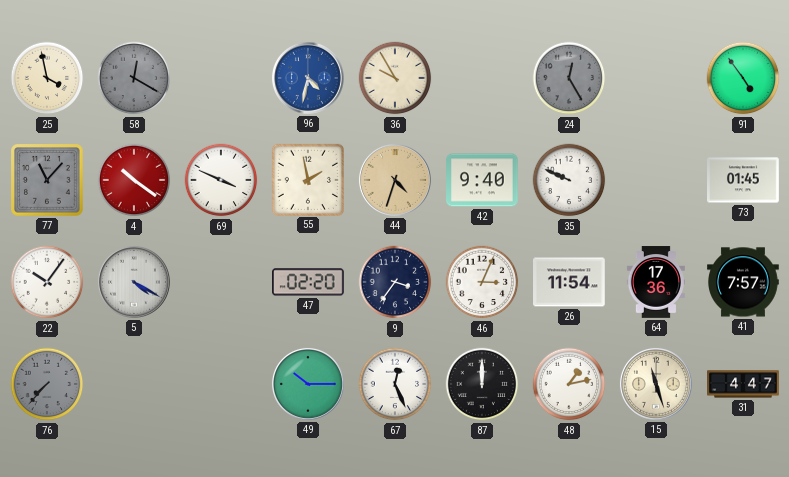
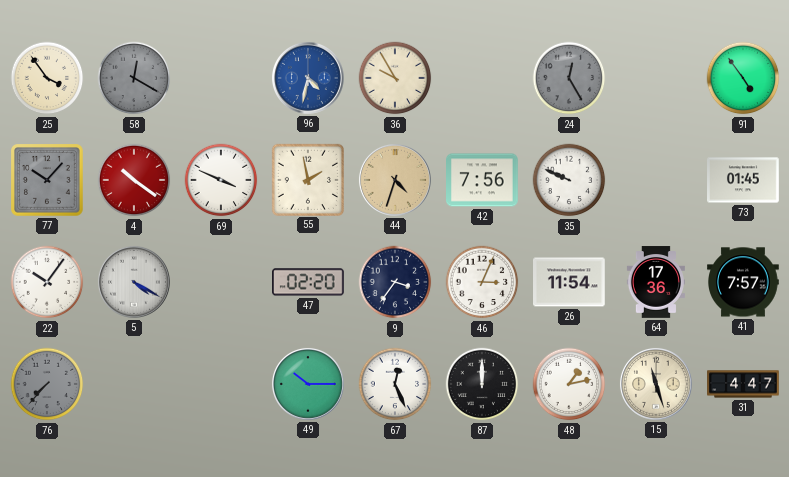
25: 3:58 -> 3:54
77: 11:07 -> 10:07
42: 9:40 -> 7:56
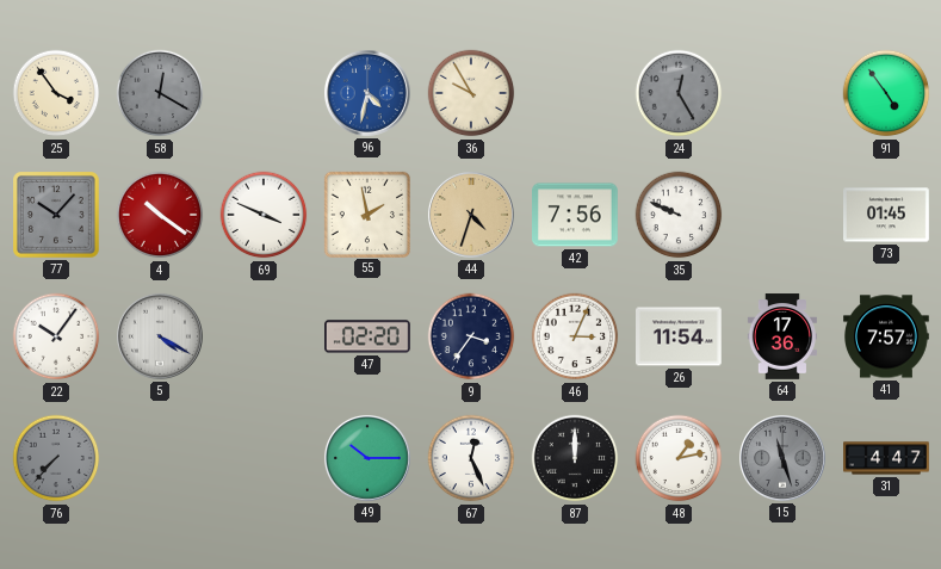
15 dial: cream -> grey
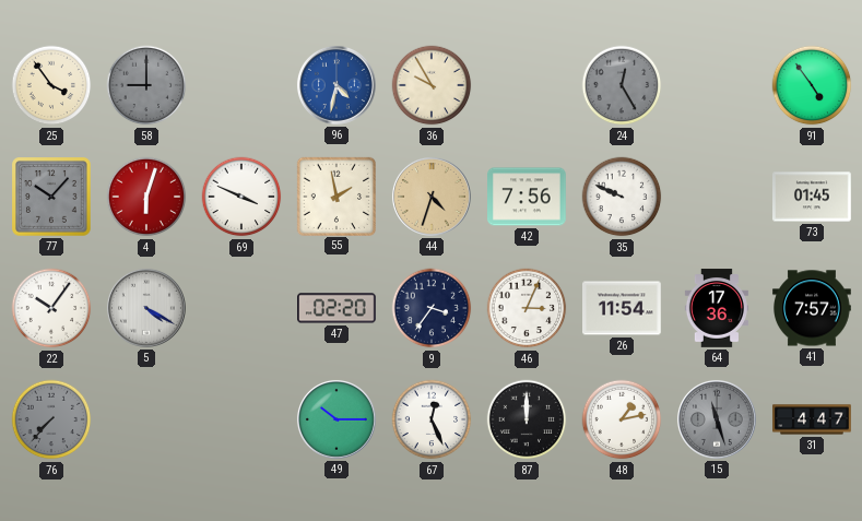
58: 12:20 -> 9:00
4: 10:21 -> 6:03
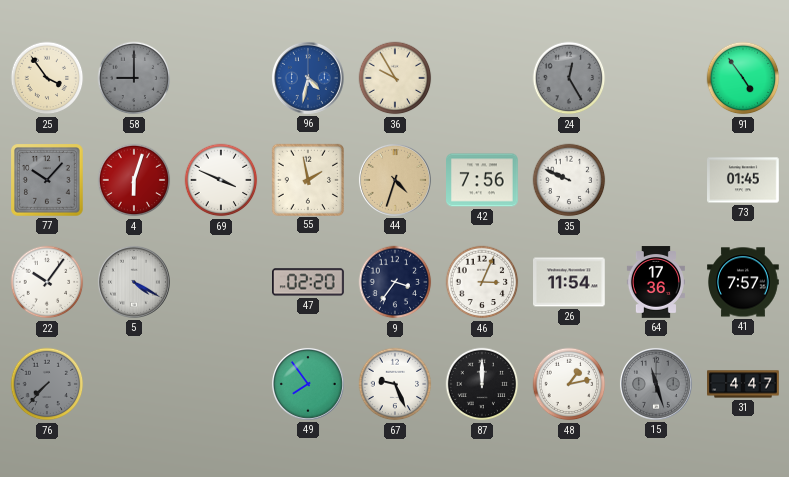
49: 10:15 -> 7:54
67: 12:26 -> 9:26
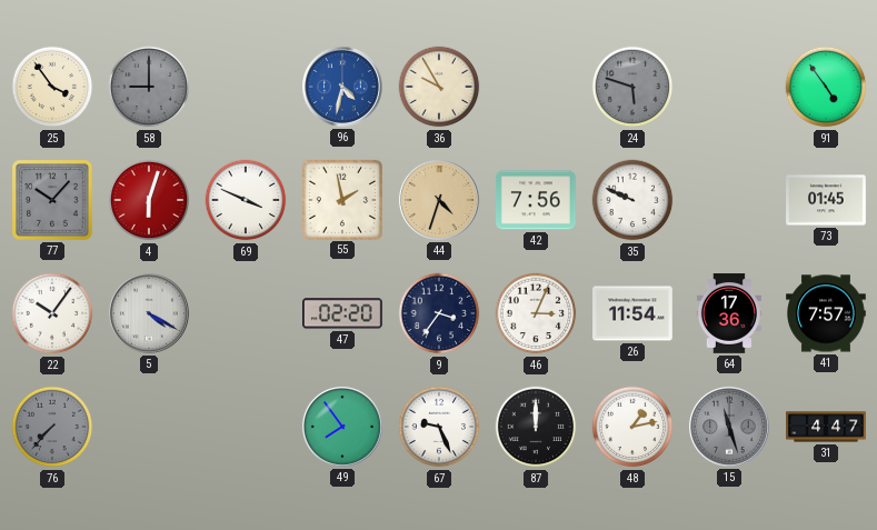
24: 12:25 -> 5:48
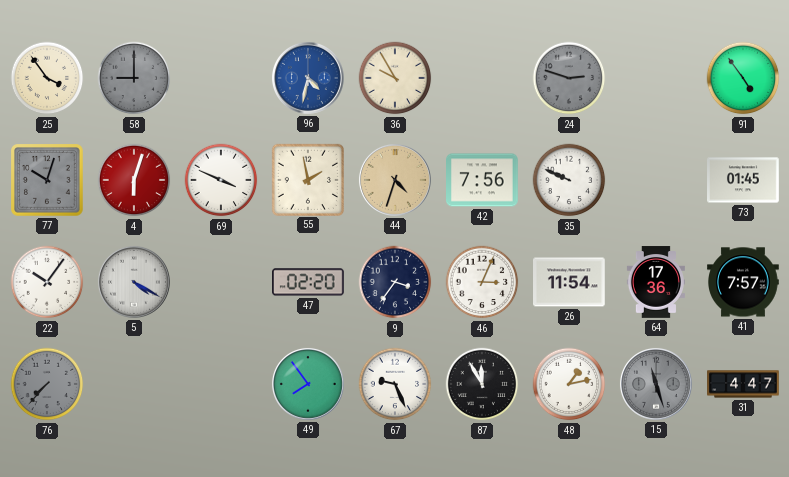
24: 5:48 -> 2:48
77: 10:07 -> 10:03
87: 12:00 -> 11:55
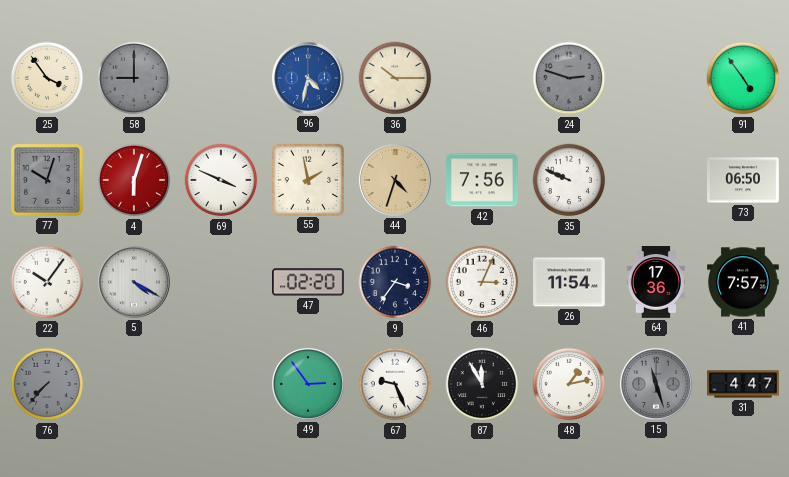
36: 9:55 -> 10:15
73: 01:45 -> 06:50
49: 7:54 -> 2:54
